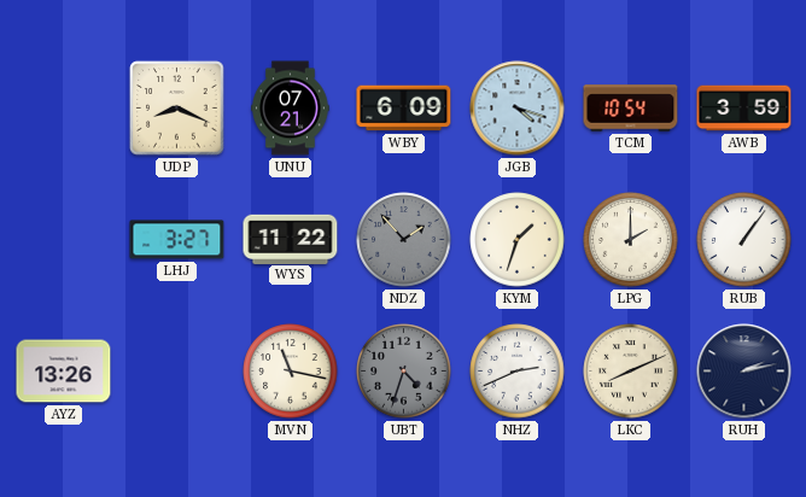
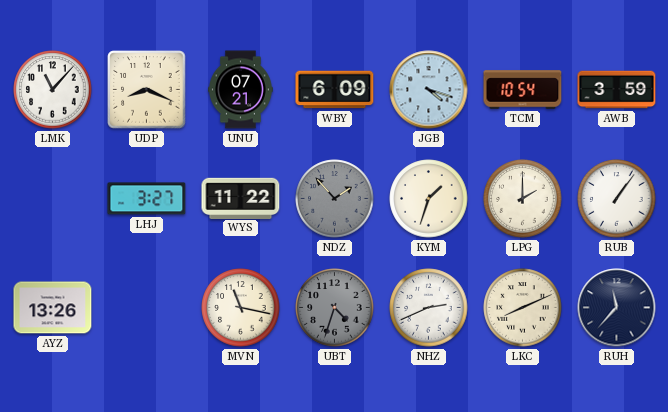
LMK: none -> 11:07
RUH: 2:13 -> 11:37
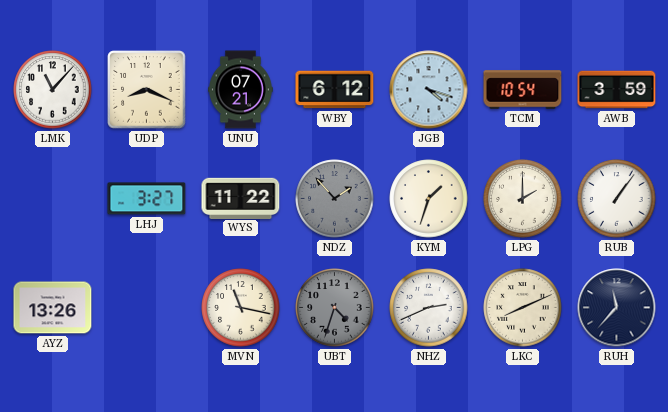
WBY: 6:09 -> 6:12
